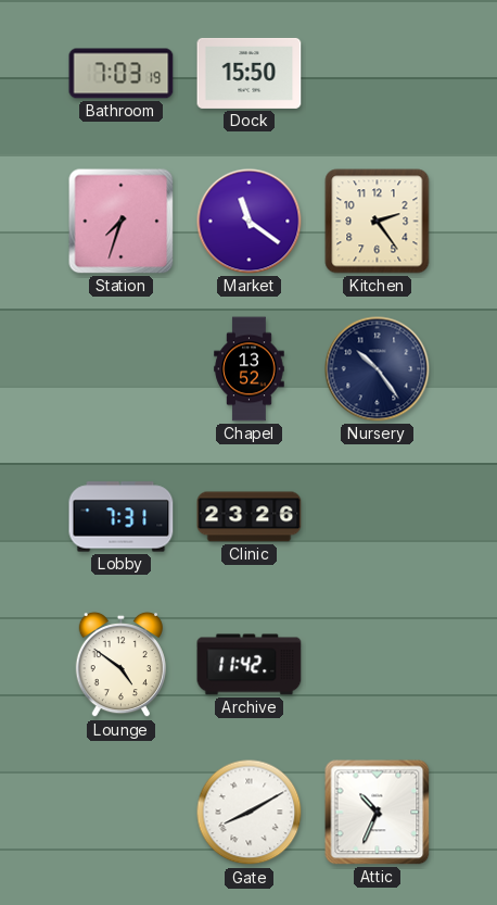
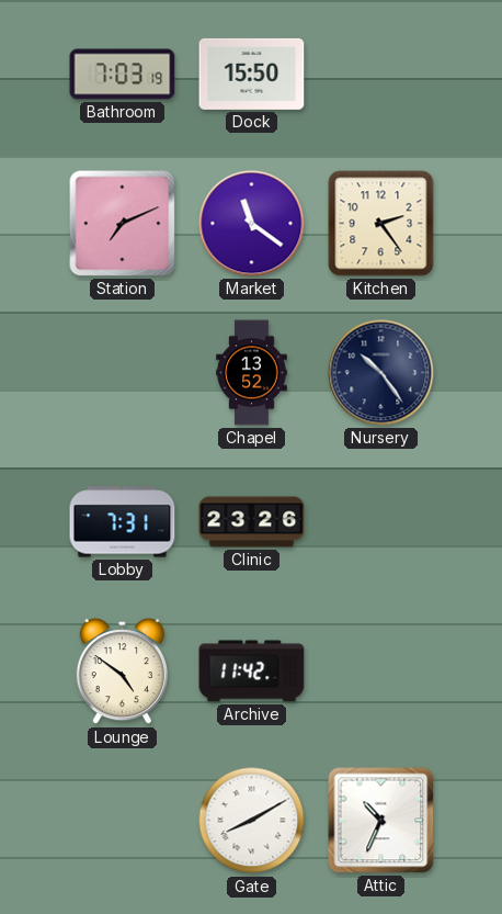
Station: 7:33 -> 7:11
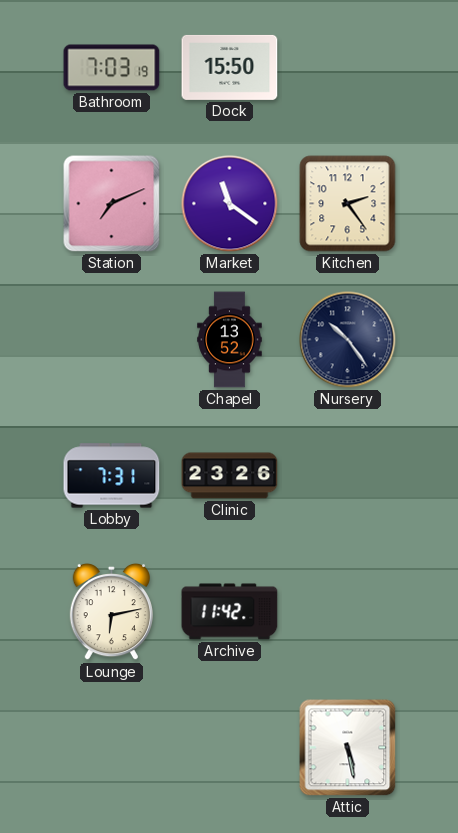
Lounge: 4:51 -> 6:13
Gate: 8:10 -> none
Attic: 10:34 -> 5:28
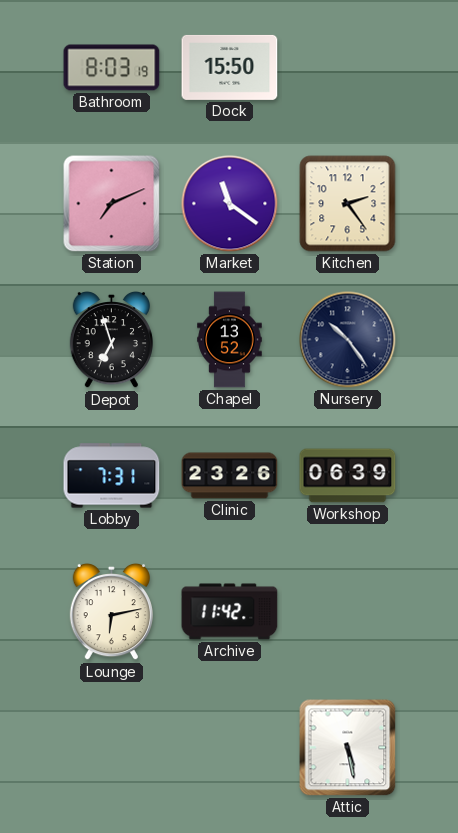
Bathroom: 7:03 -> 8:03
Depot: none -> 6:57
Workshop: none -> 06:39
